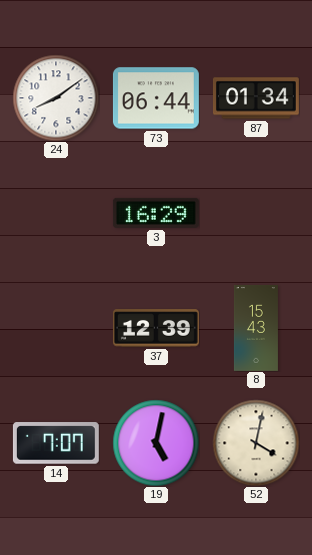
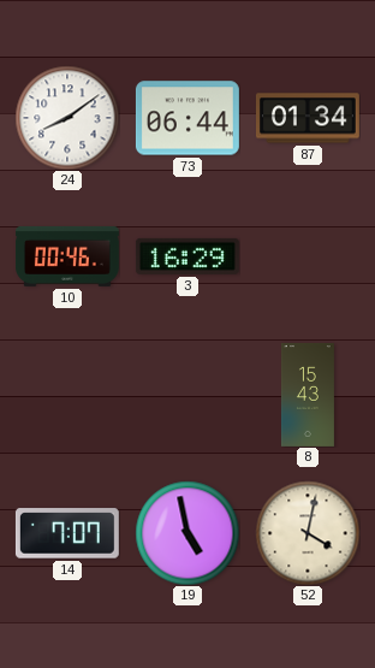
10: none -> 00:46
37: 12:39 -> none
19: 5:02 -> 4:58
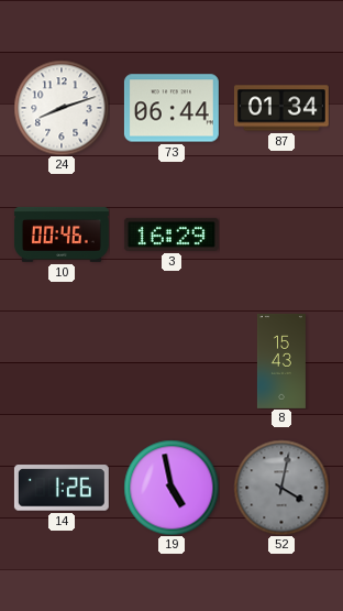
24: 8:09 -> 8:12
14: 7:07 -> 1:26
52 dial: cream -> grey
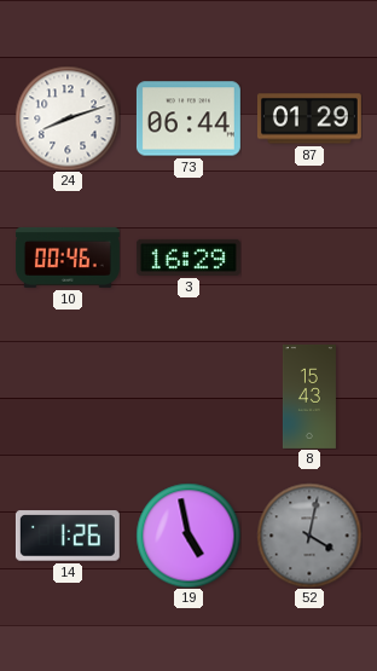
87: 01:34 -> 01:29
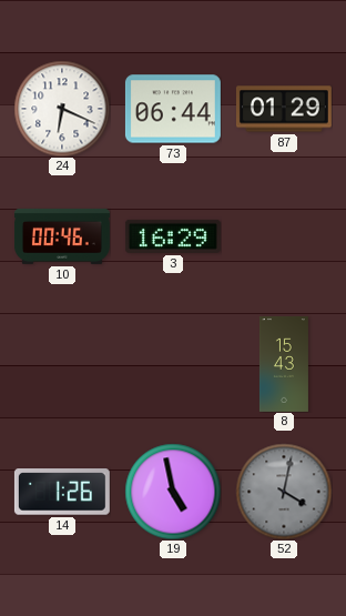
24: 8:12 -> 6:19
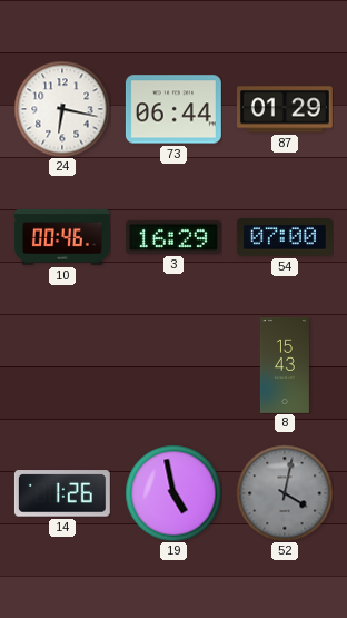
24: 6:19 -> 6:17
54: none -> 07:00
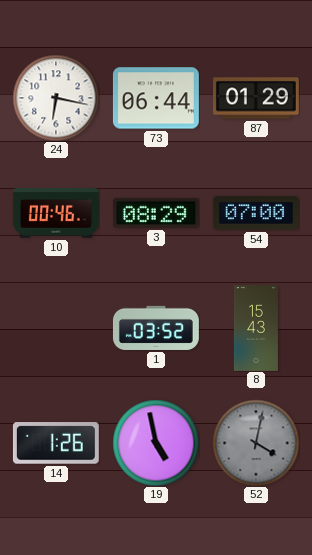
3: 16:29 -> 08:29
1: none -> 03:52
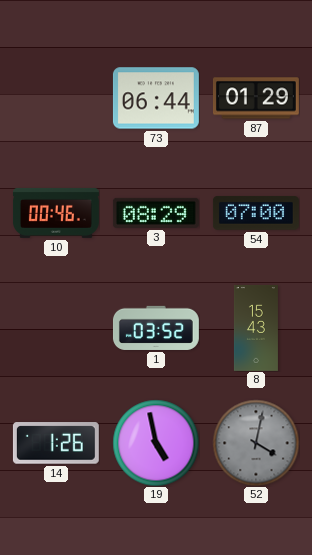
24: 6:17 -> none
